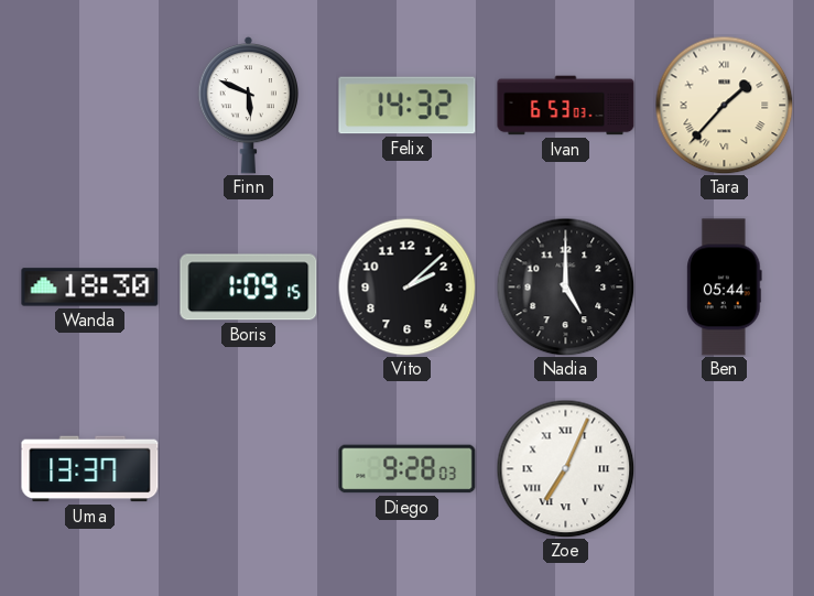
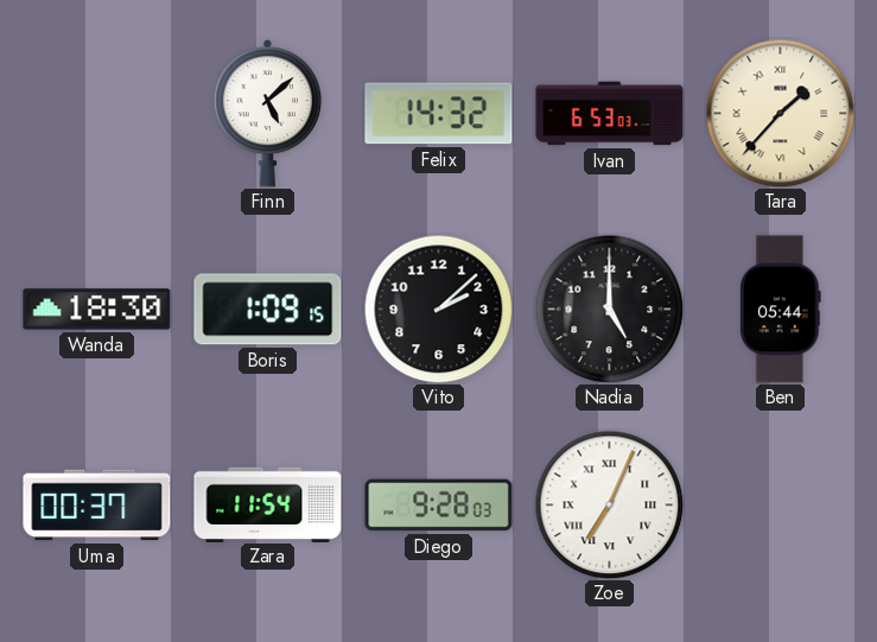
Finn: 5:49 -> 5:08
Uma: 13:37 -> 00:37
Zara: none -> 11:54
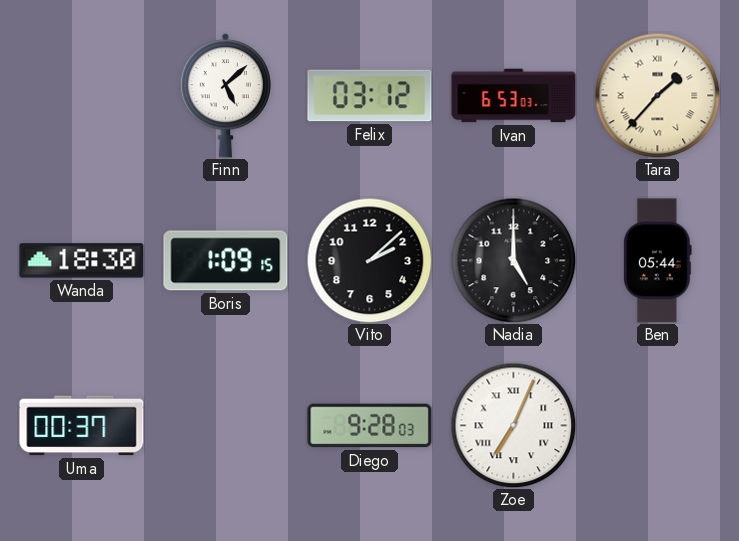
Felix: 14:32 -> 03:12
Zara: 11:54 -> none
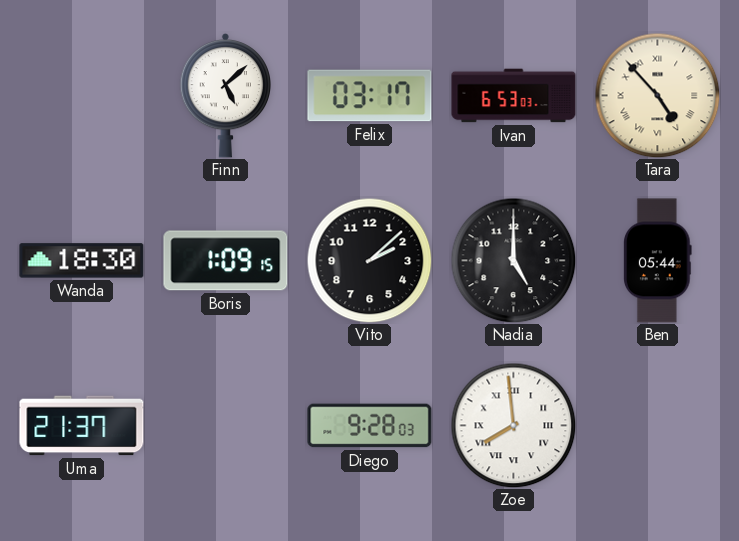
Felix: 03:12 -> 03:17
Tara: 1:37 -> 4:53
Uma: 00:37 -> 21:37
Zoe: 7:04 -> 7:59
